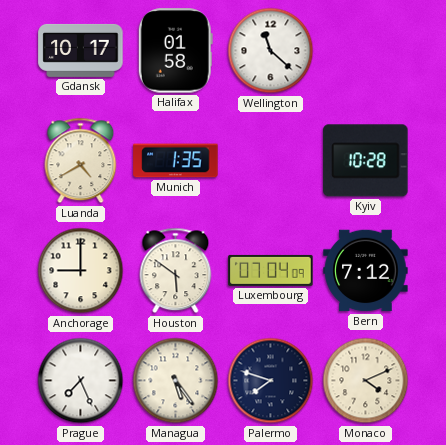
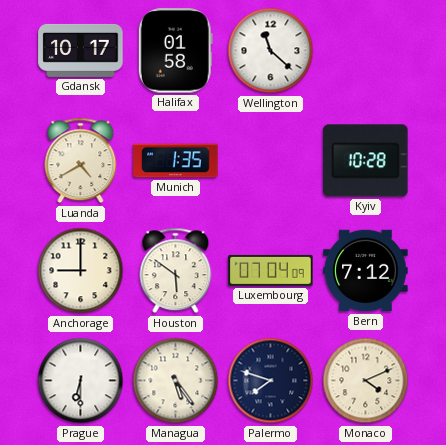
Prague: 7:26 -> 6:30
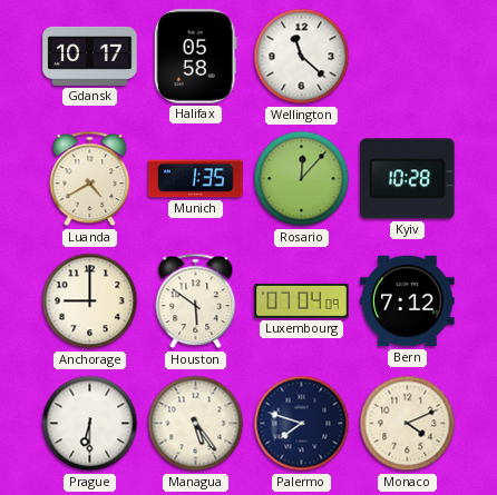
Halifax: 01:58 -> 05:58
Rosario: none -> 12:07
